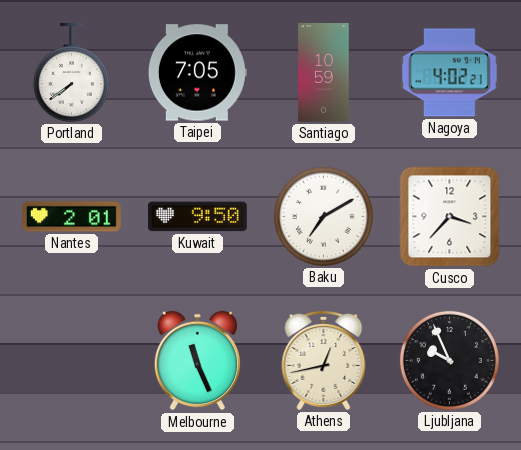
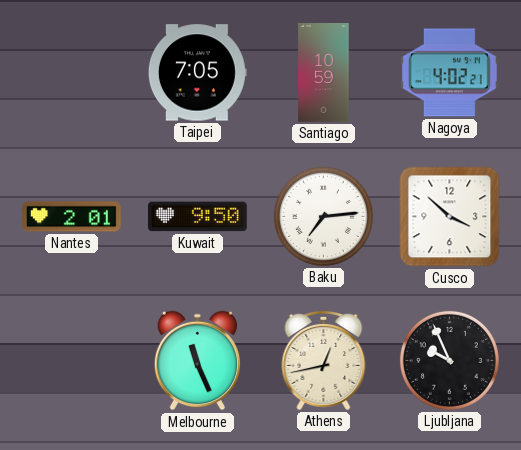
Portland: 7:39 -> none
Baku: 7:10 -> 7:14
Cusco: 3:37 -> 3:52
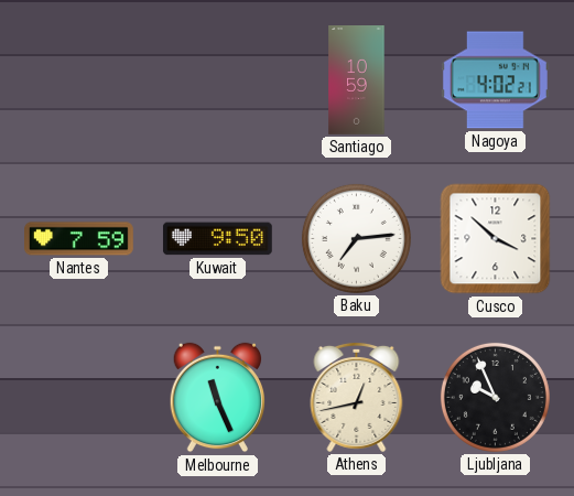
Taipei: 7:05 -> none
Nantes: 2:01 -> 7:59
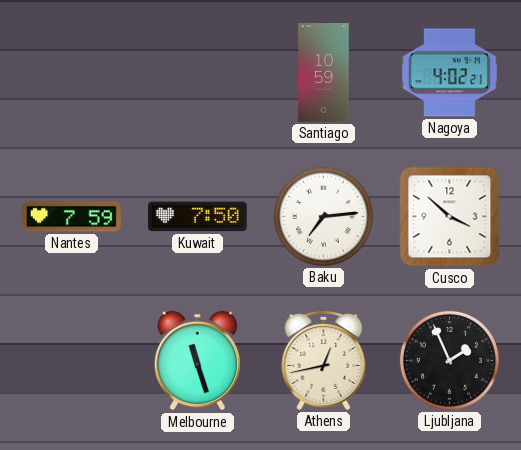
Kuwait: 9:50 -> 7:50
Melbourne: 11:26 -> 11:27
Ljubljana: 9:56 -> 1:56
